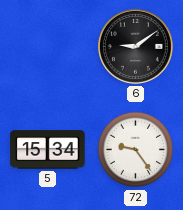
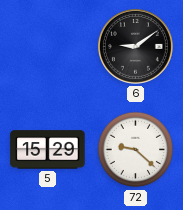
5: 15:34 -> 15:29
72: 9:24 -> 9:22
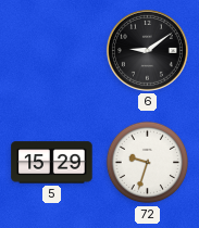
72: 9:22 -> 9:33
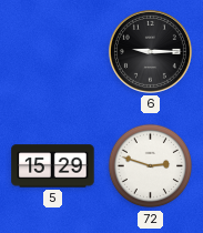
6: 9:09 -> 9:15
72: 9:33 -> 2:48
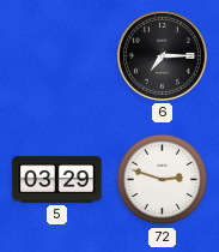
6: 9:15 -> 7:15
5: 15:29 -> 03:29
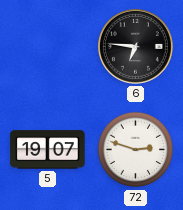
6: 7:15 -> 6:46
5: 03:29 -> 19:07
